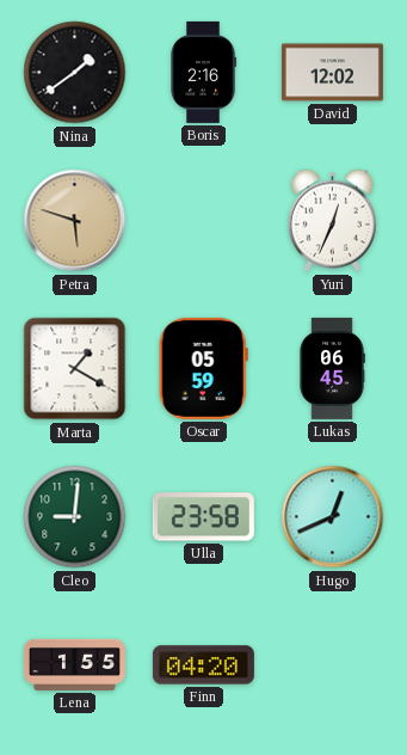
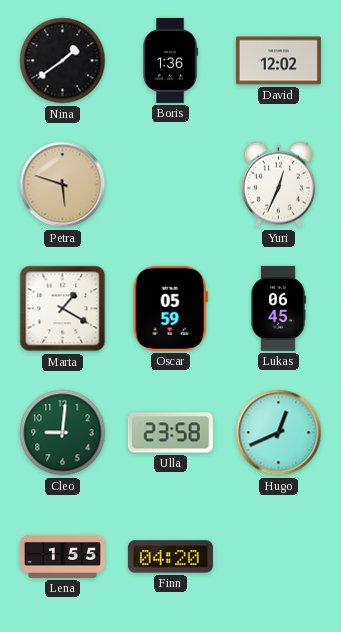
Boris: 2:16 -> 1:36
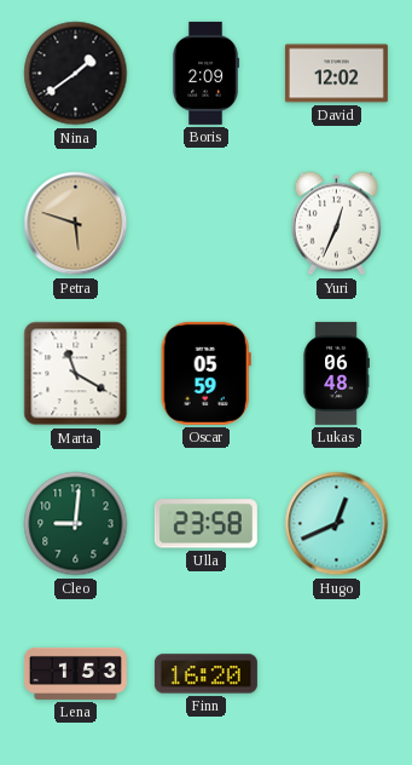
Boris: 1:36 -> 2:09
Marta: 1:20 -> 11:20
Lukas: 06:45 -> 06:48
Lena: 1:55 -> 1:53
Finn: 04:20 -> 16:20
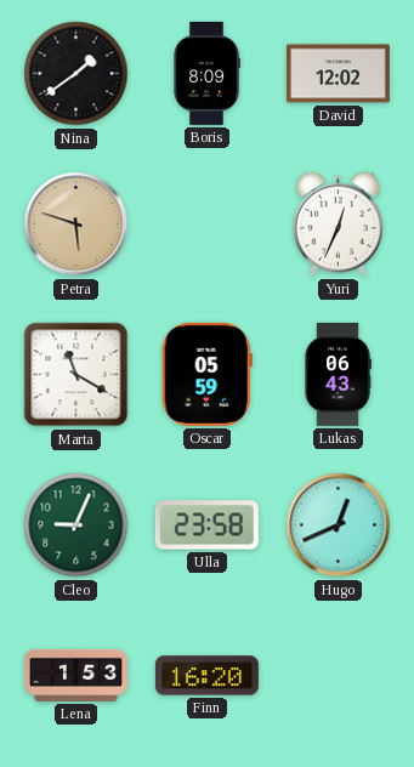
Boris: 2:09 -> 8:09
Lukas: 06:48 -> 06:43
Cleo: 9:01 -> 9:04
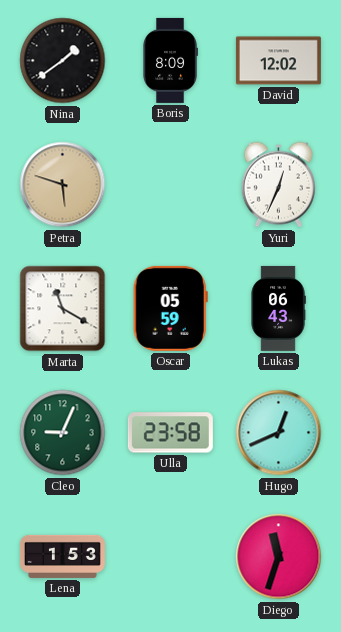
Finn: 16:20 -> none
Diego: none -> 11:33
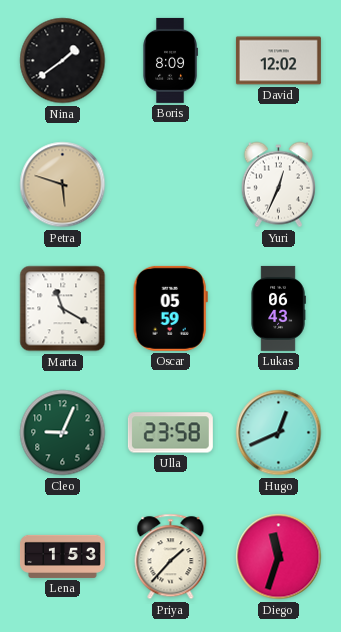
Priya: none -> 1:37
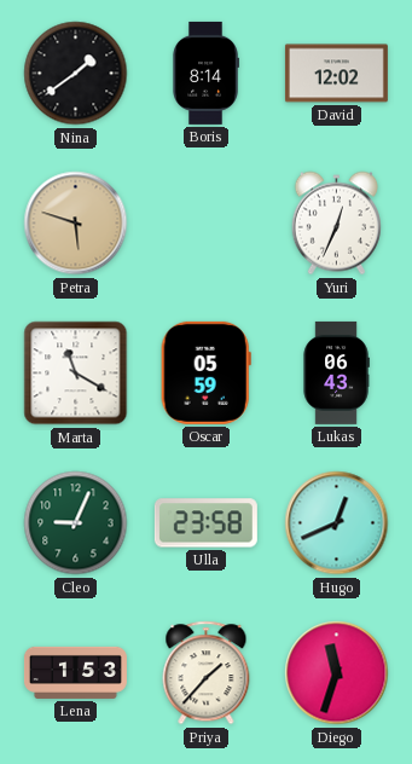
Boris: 8:09 -> 8:14
